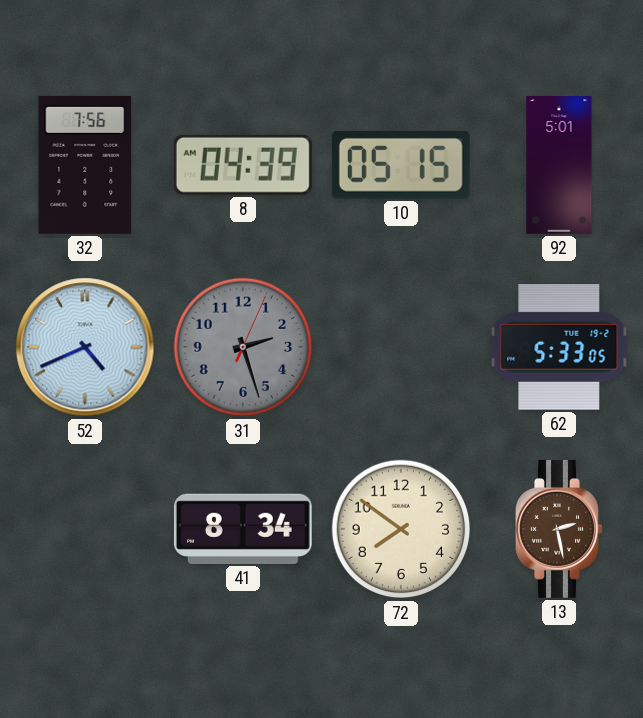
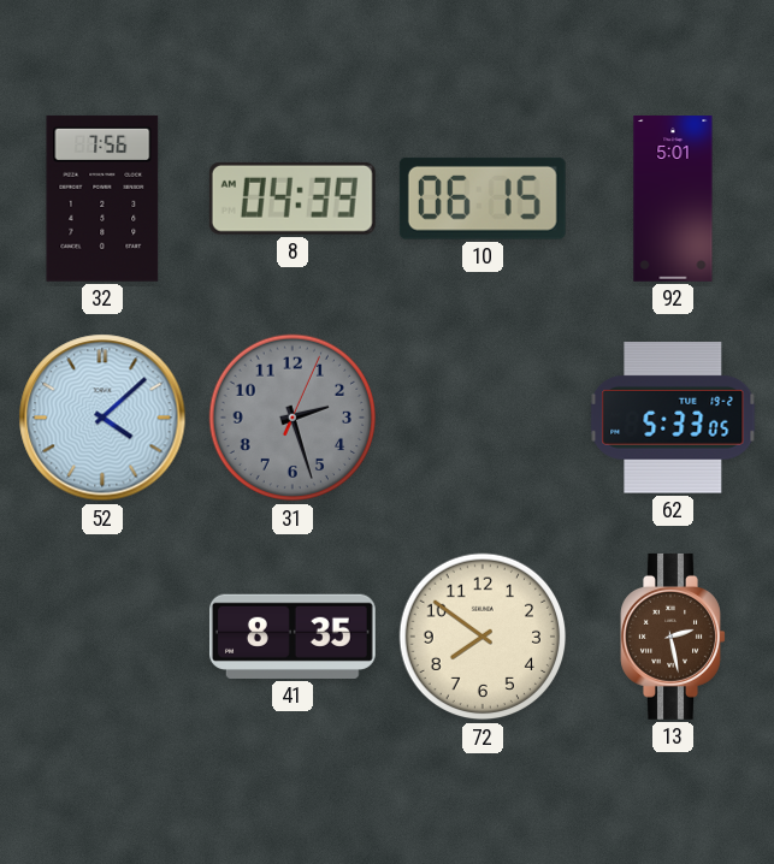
10: 05:15 -> 06:15
52: 4:41 -> 4:08
41: 8:34 -> 8:35
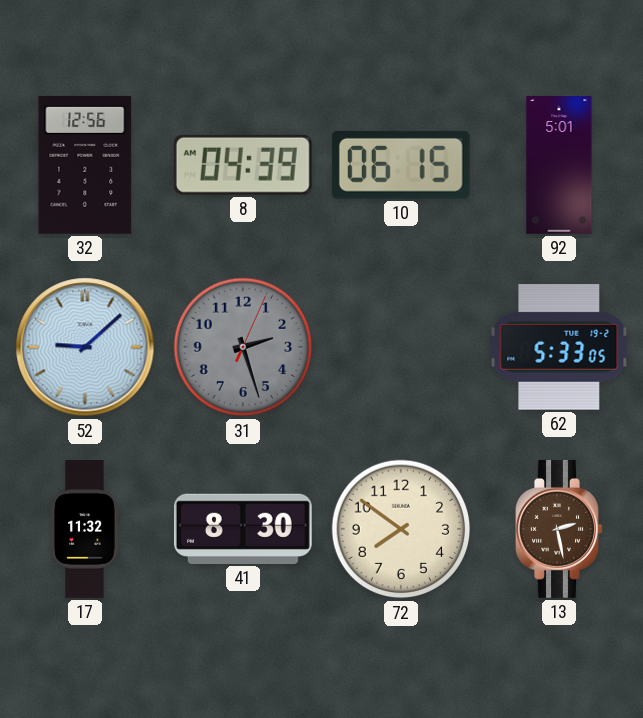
32: 7:56 -> 12:56
52: 4:08 -> 9:08
17: none -> 11:32
41: 8:35 -> 8:30
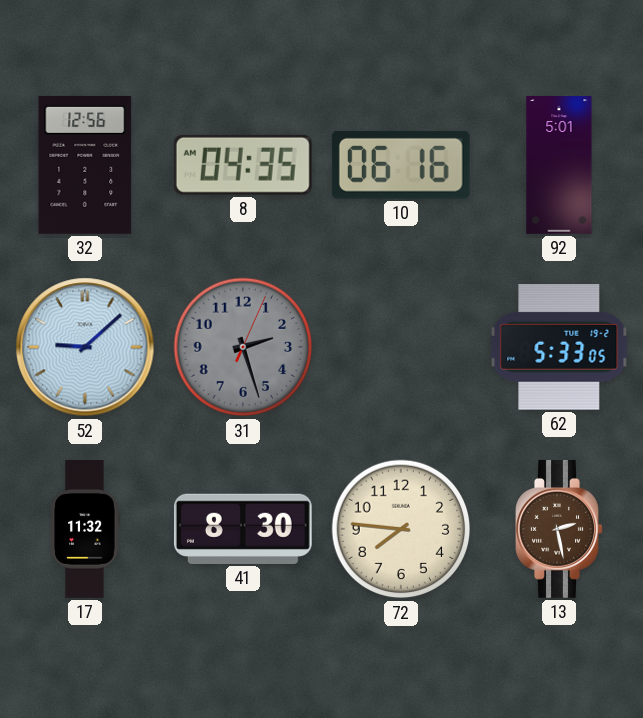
8: 04:39 -> 04:35
10: 06:15 -> 06:16
72: 7:51 -> 7:46
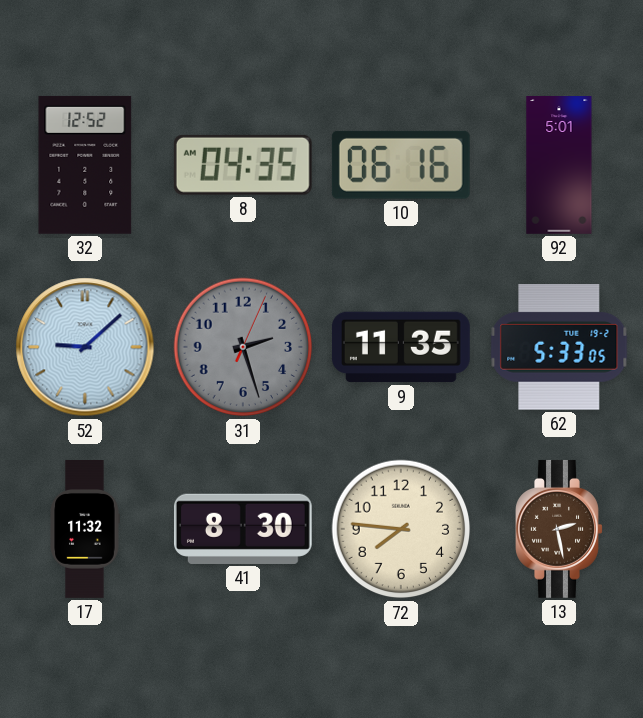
32: 12:56 -> 12:52
9: none -> 11:35
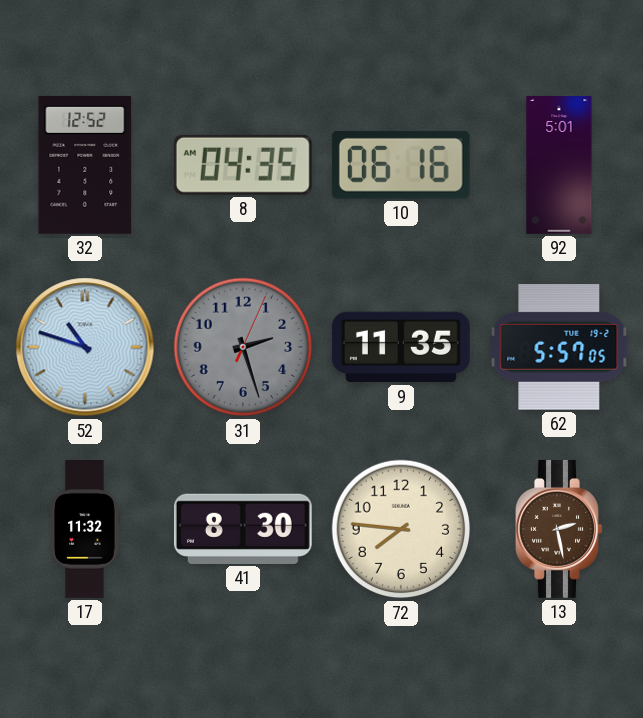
52: 9:08 -> 10:48
62: 5:33 -> 5:57
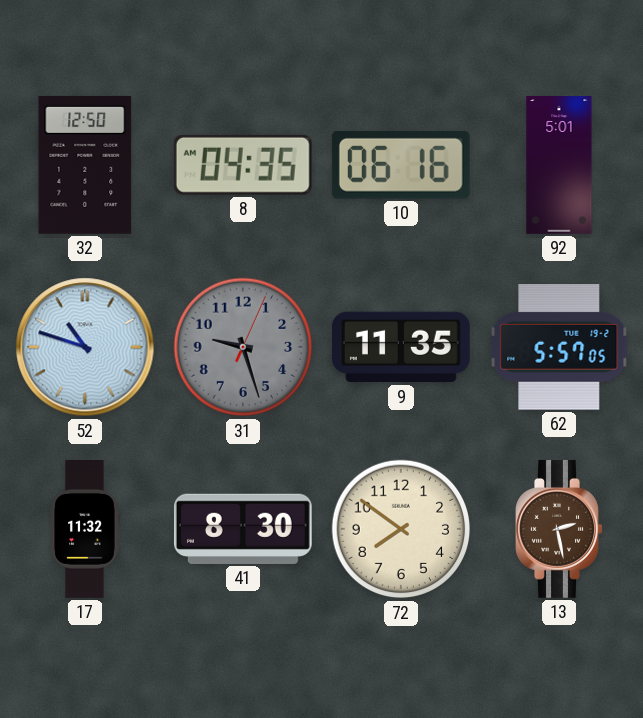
32: 12:52 -> 12:50
31: 2:27 -> 9:27
72: 7:46 -> 7:51
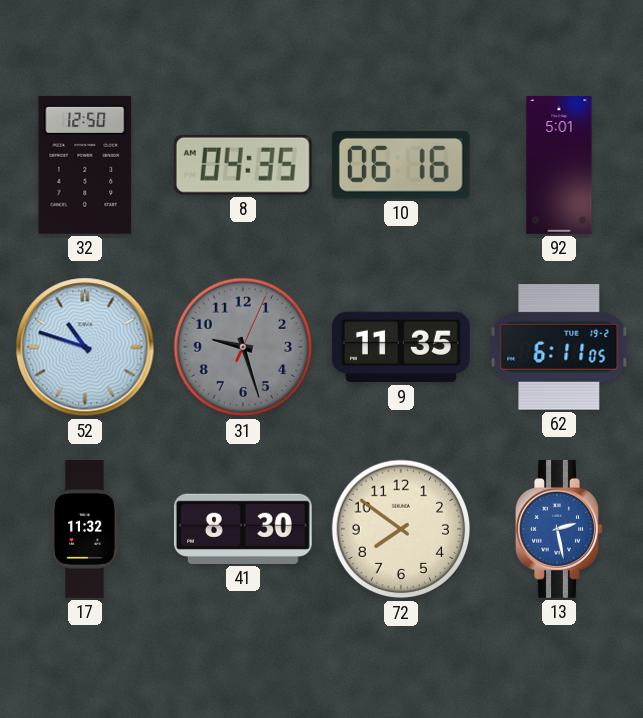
62: 5:57 -> 6:11
13 dial: brown -> blue
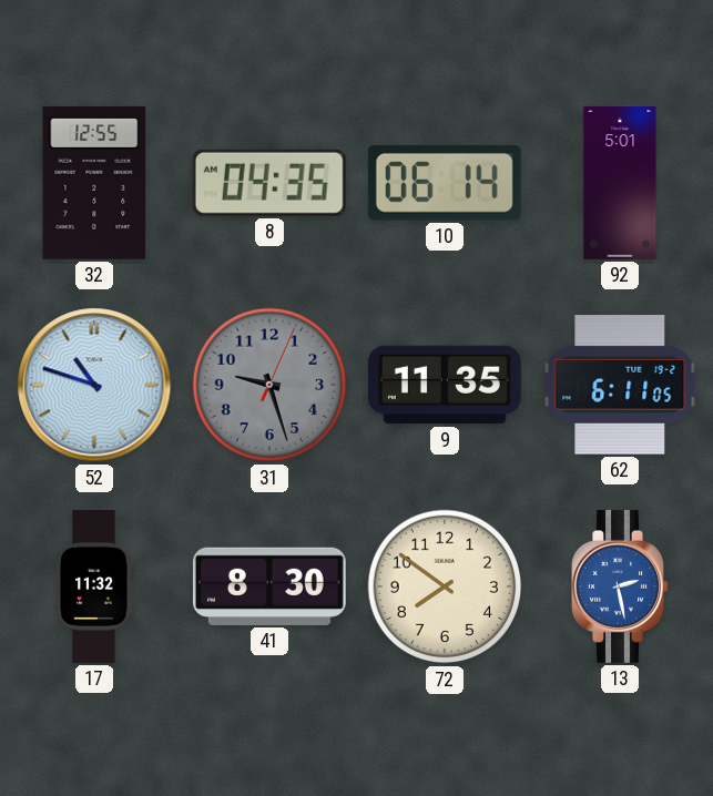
32: 12:50 -> 12:55
10: 06:16 -> 06:14
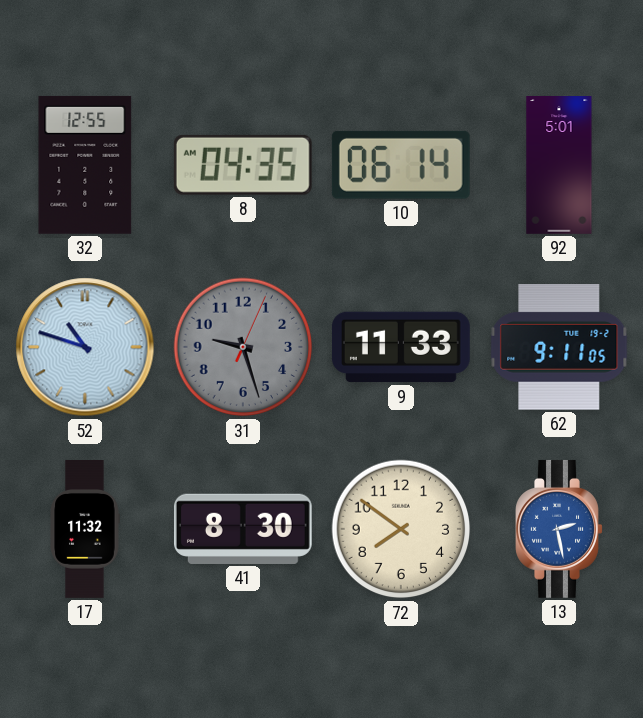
9: 11:35 -> 11:33
62: 6:11 -> 9:11
